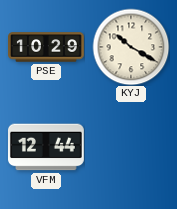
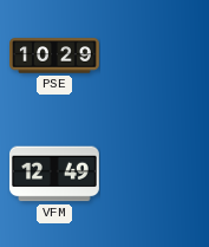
KYJ: 10:20 -> none
VFM: 12:44 -> 12:49
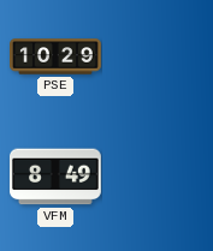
VFM: 12:49 -> 8:49
